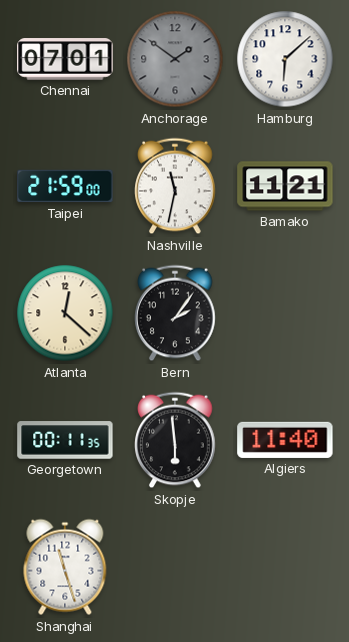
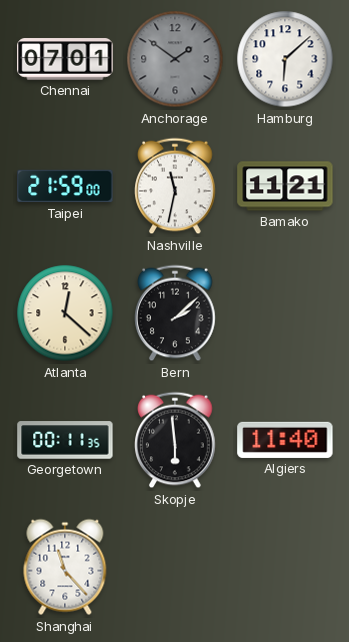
Bern: 2:06 -> 2:08
Shanghai: 11:27 -> 11:23
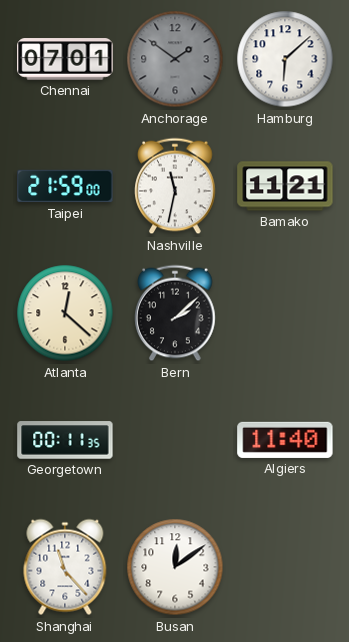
Skopje: 5:59 -> none
Busan: none -> 12:09
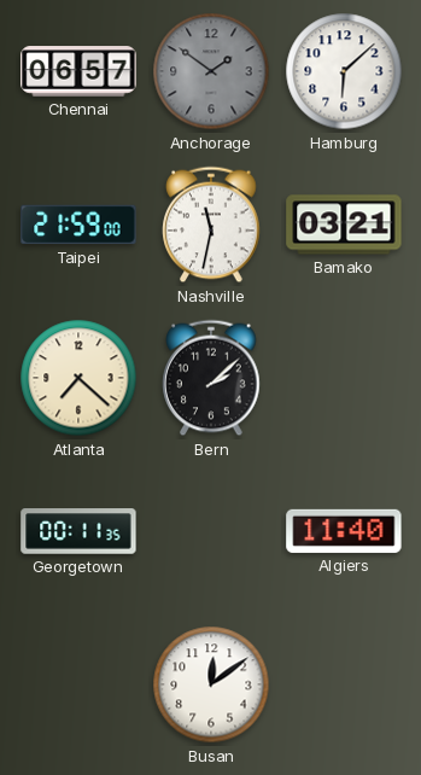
Chennai: 07:01 -> 06:57
Bamako: 11:21 -> 03:21
Atlanta: 12:22 -> 7:22
Shanghai: 11:23 -> none
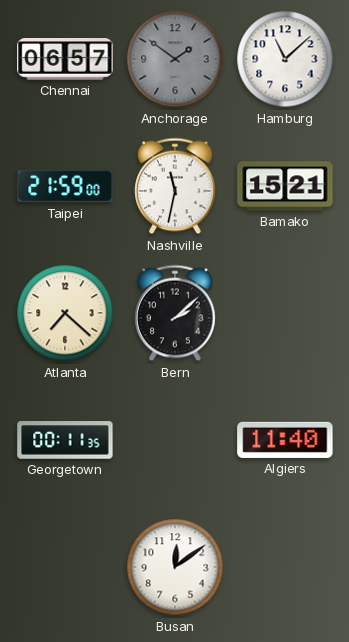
Hamburg: 6:08 -> 11:08
Bamako: 03:21 -> 15:21
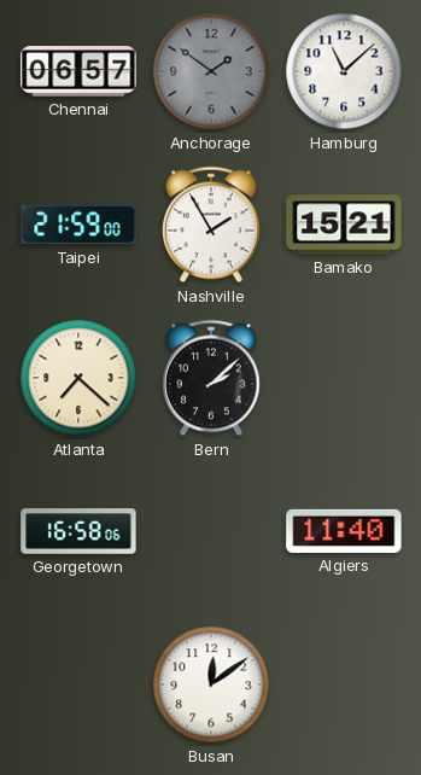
Nashville: 11:32 -> 1:55
Georgetown: 00:11 -> 16:58
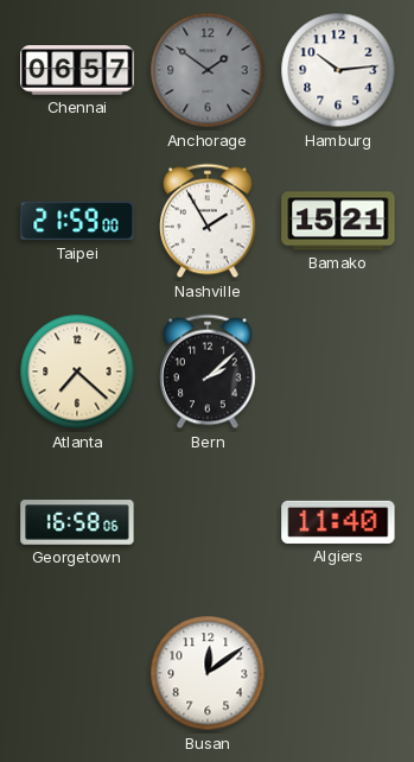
Hamburg: 11:08 -> 10:14
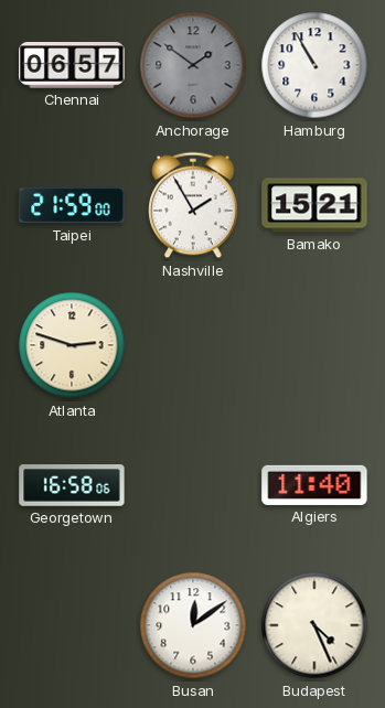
Hamburg: 10:14 -> 10:55
Atlanta: 7:22 -> 2:48
Bern: 2:08 -> none
Budapest: none -> 4:26
